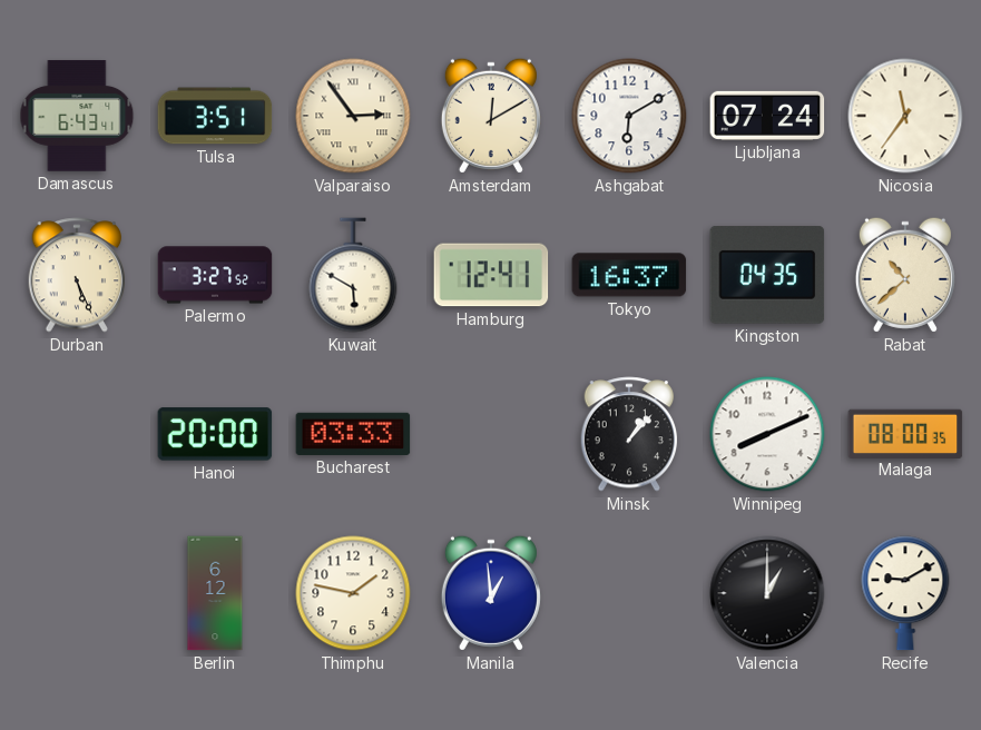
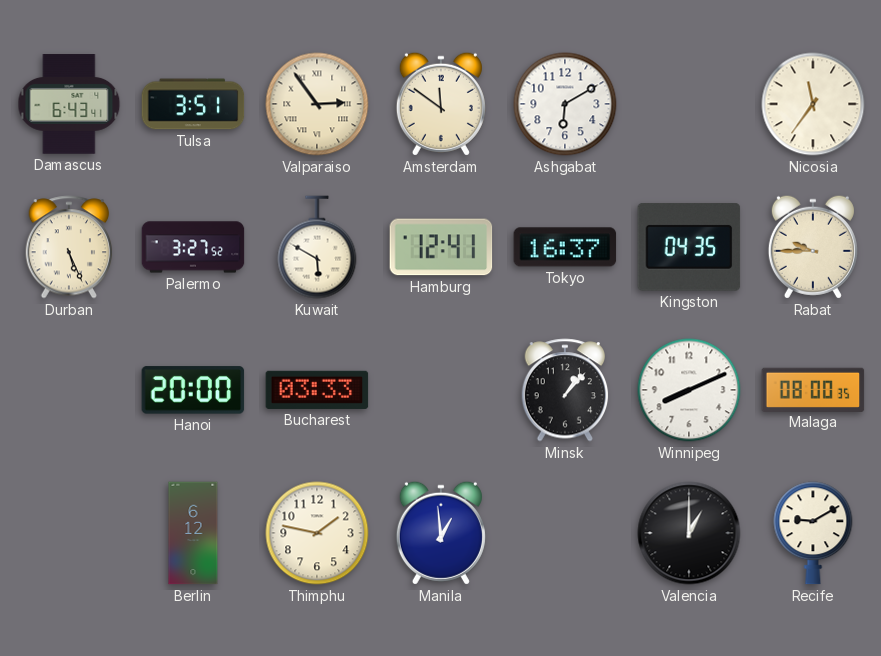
Amsterdam: 12:10 -> 11:51
Ljubljana: 07:24 -> none
Rabat: 10:38 -> 9:45
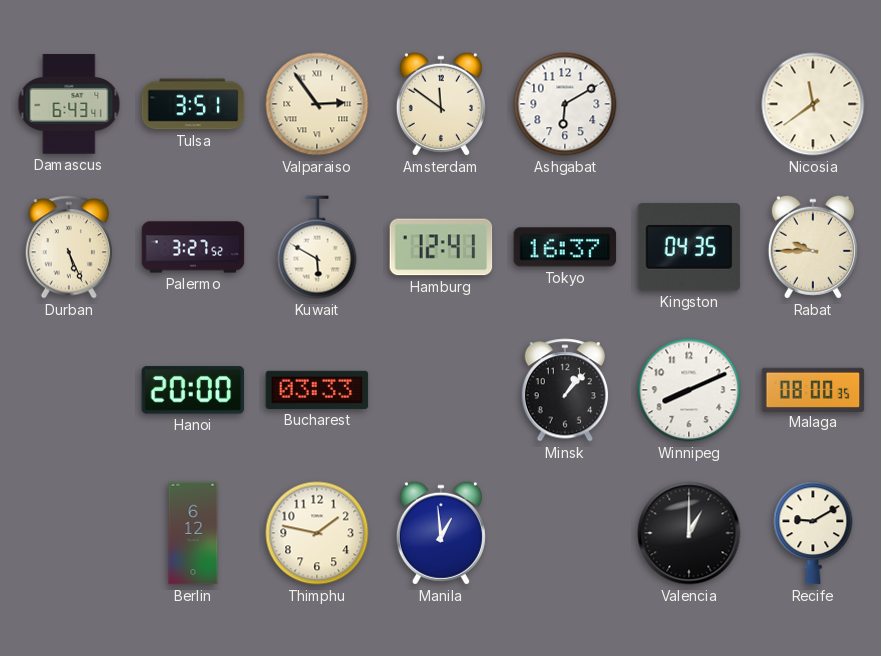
Nicosia: 11:36 -> 11:39
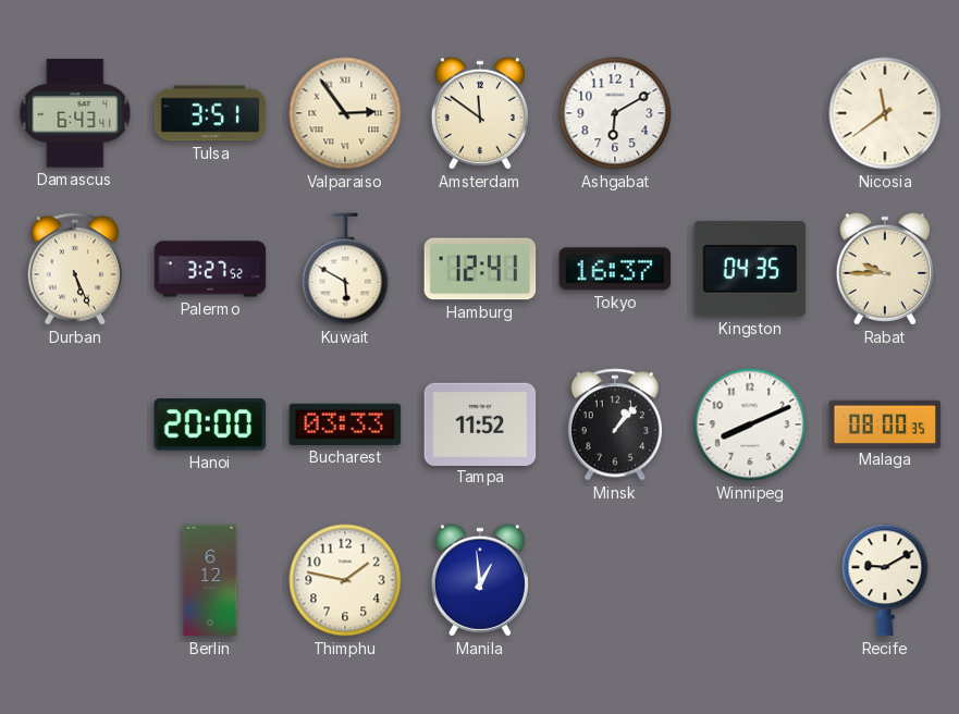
Tampa: none -> 11:52
Valencia: 1:00 -> none
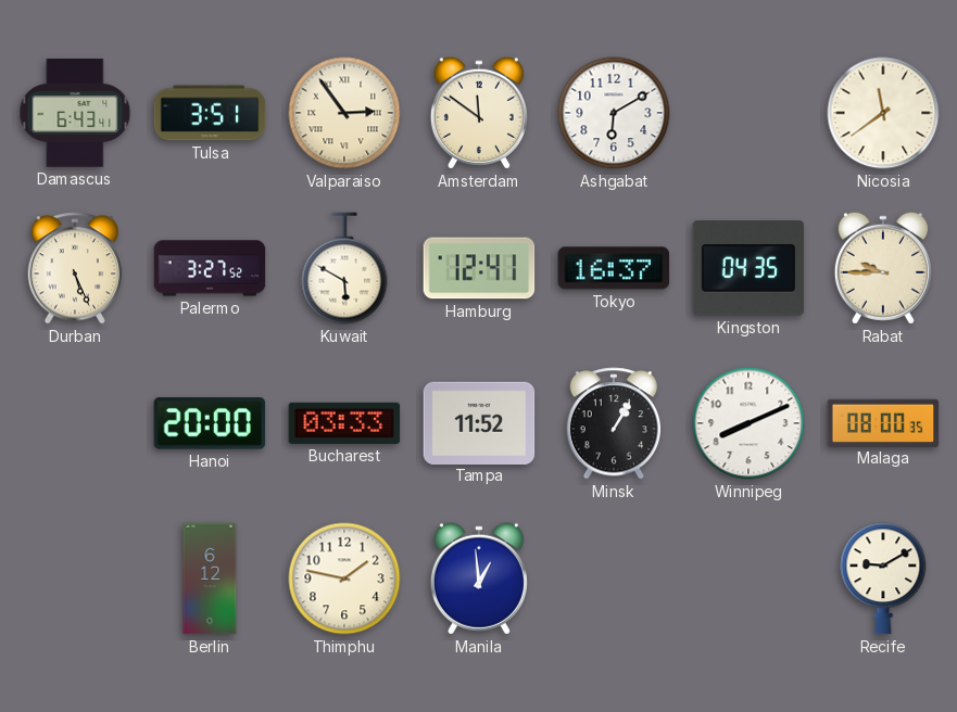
Minsk: 1:07 -> 1:05
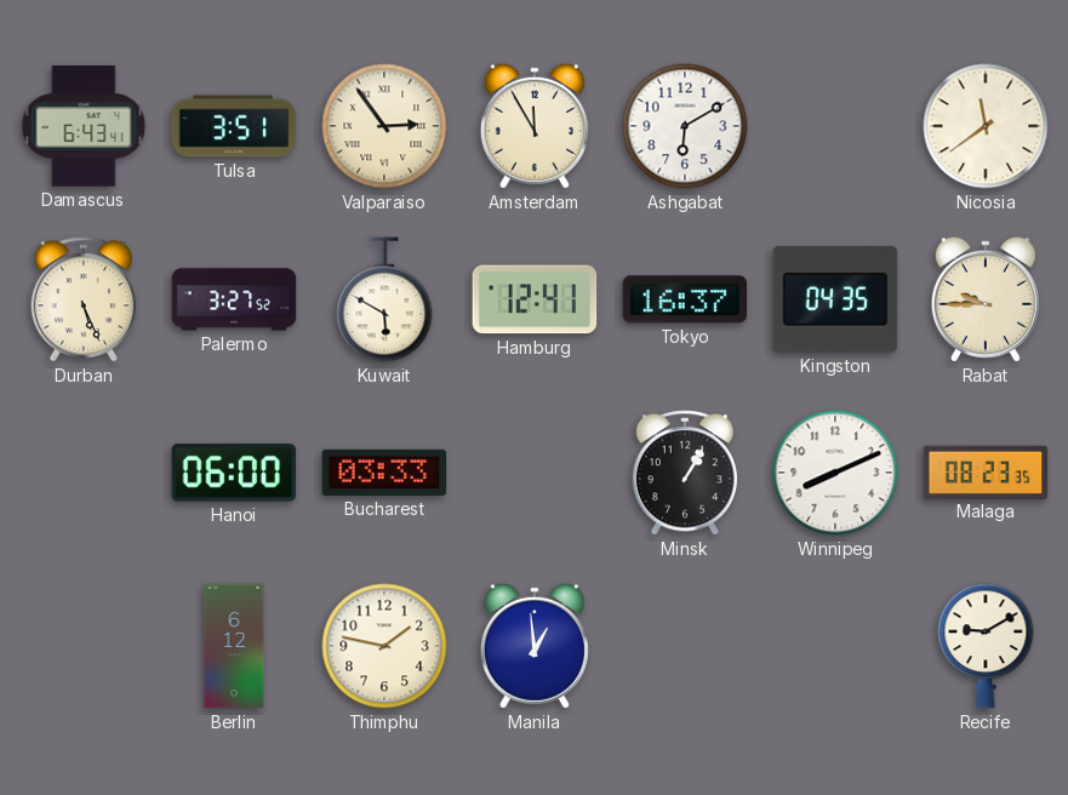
Amsterdam: 11:51 -> 11:55
Hanoi: 20:00 -> 06:00
Tampa: 11:52 -> none
Malaga: 08:00 -> 08:23
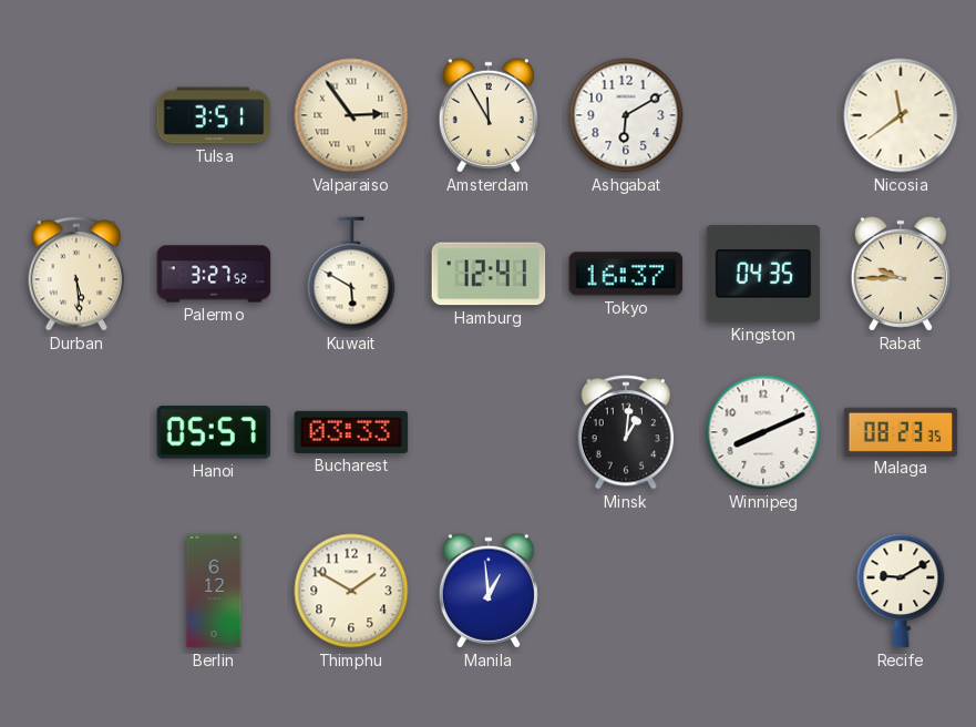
Damascus: 6:43 -> none
Durban: 5:26 -> 5:29
Hanoi: 06:00 -> 05:57
Minsk: 1:05 -> 1:01
Thimphu: 1:47 -> 1:50
